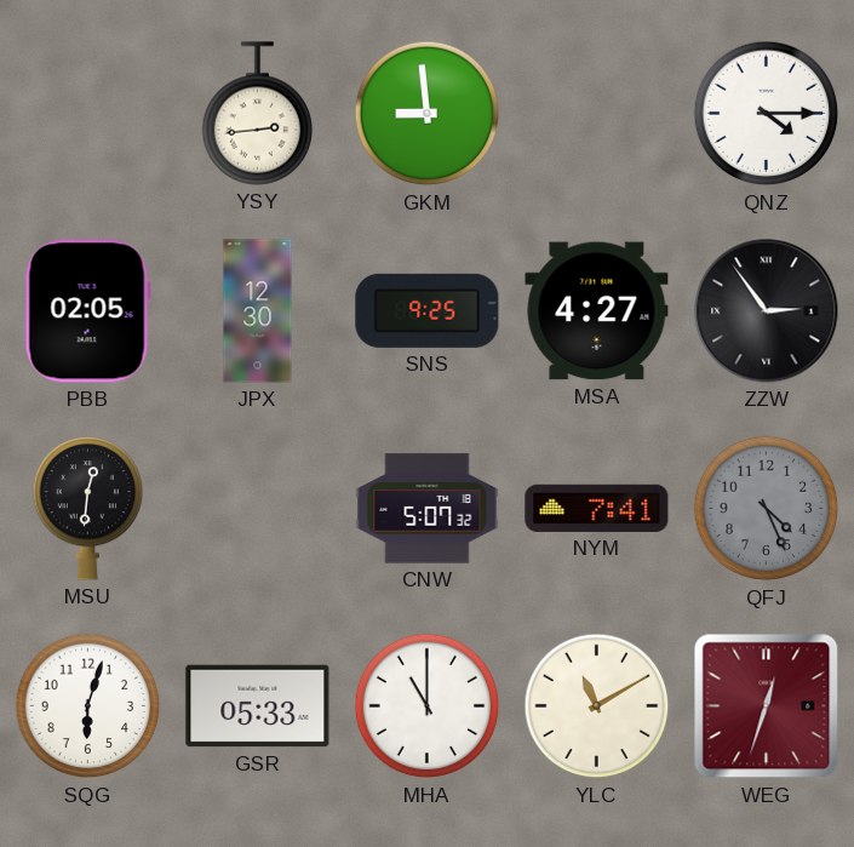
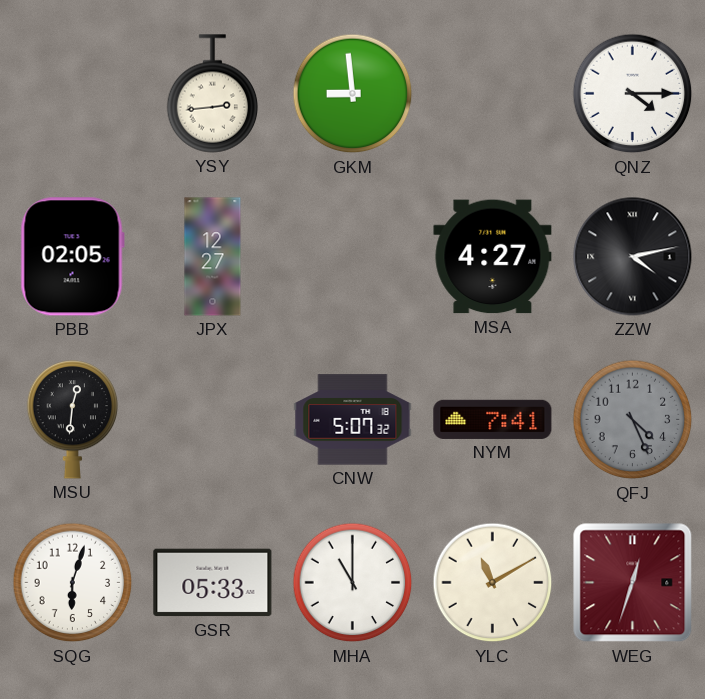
JPX: 12:30 -> 12:27
SNS: 9:25 -> none
ZZW: 2:54 -> 4:13
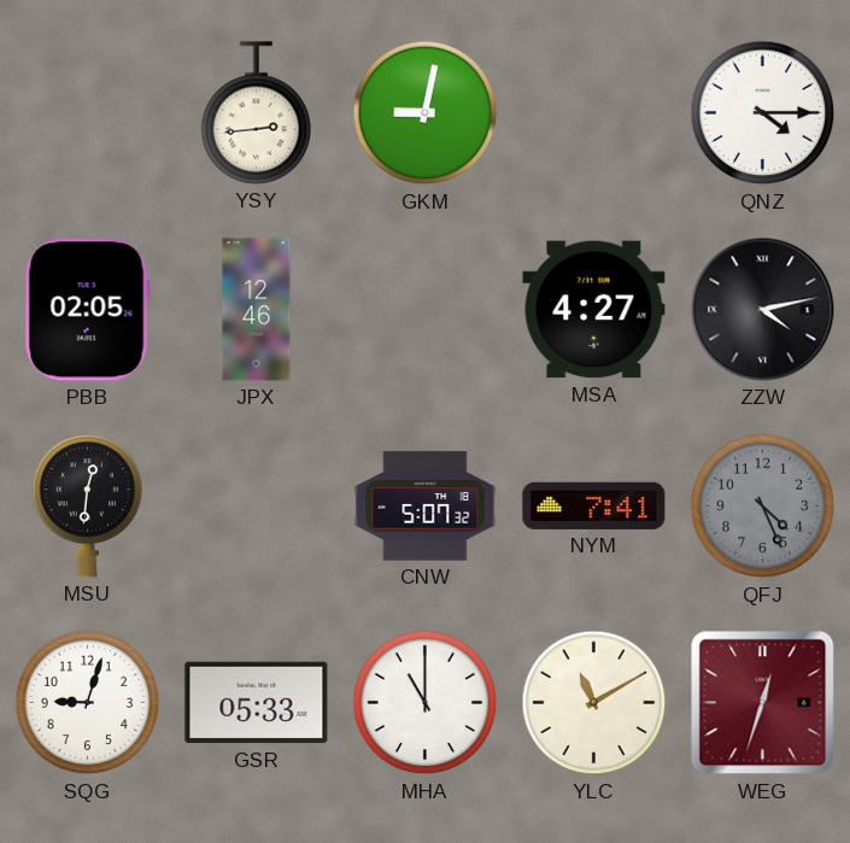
GKM: 8:59 -> 9:02
JPX: 12:27 -> 12:46
SQG: 6:03 -> 9:03
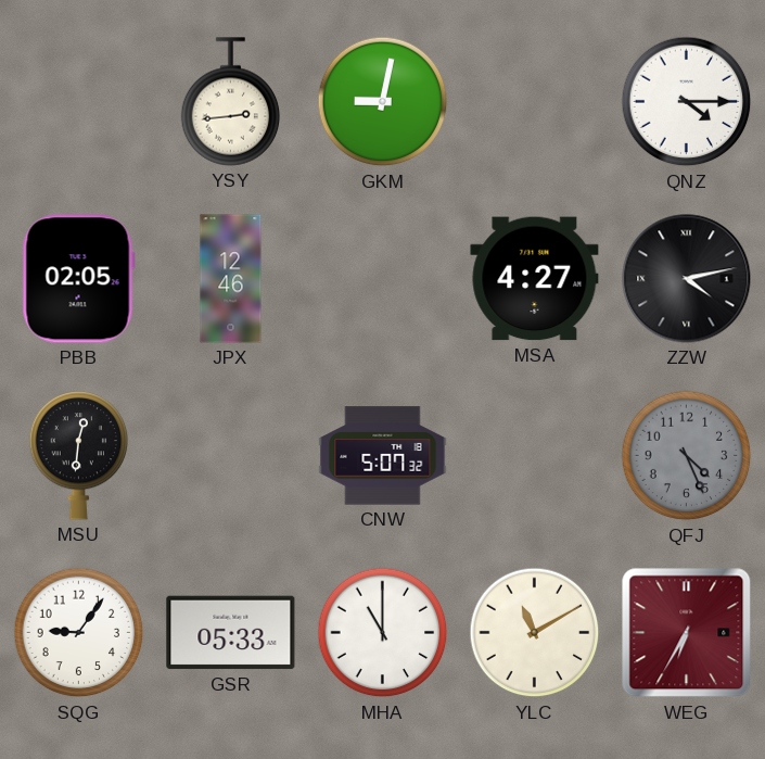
NYM: 7:41 -> none
SQG: 9:03 -> 9:06
WEG: 12:33 -> 6:35
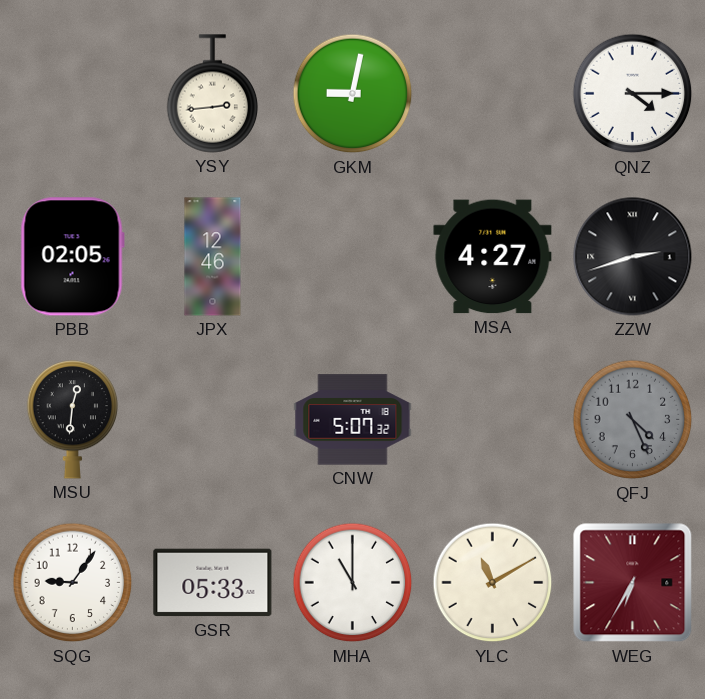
ZZW: 4:13 -> 2:42
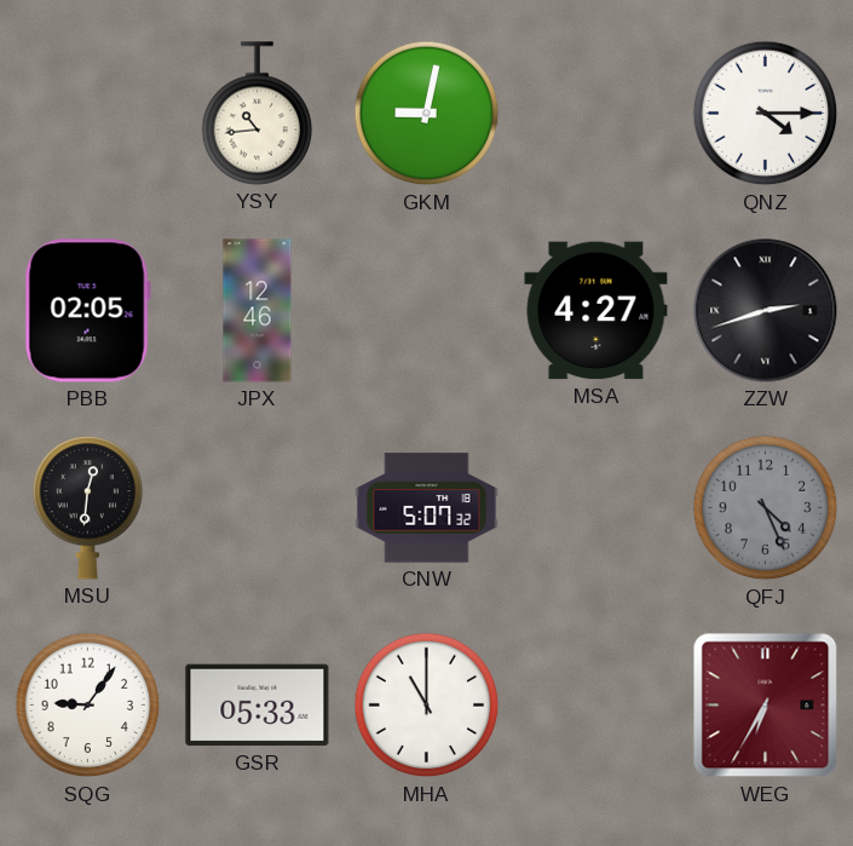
YSY: 2:44 -> 10:44
YLC: 11:10 -> none
